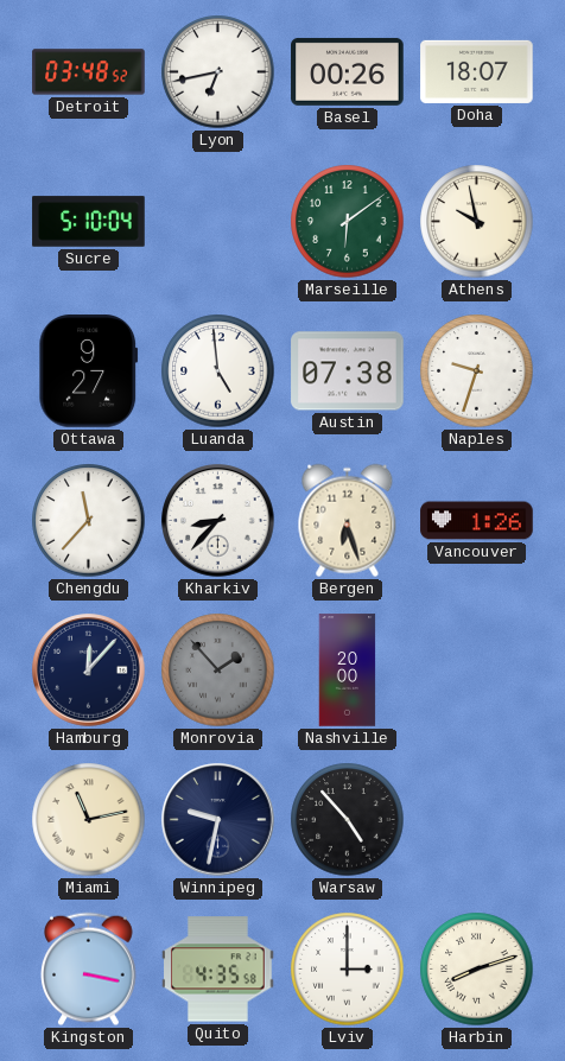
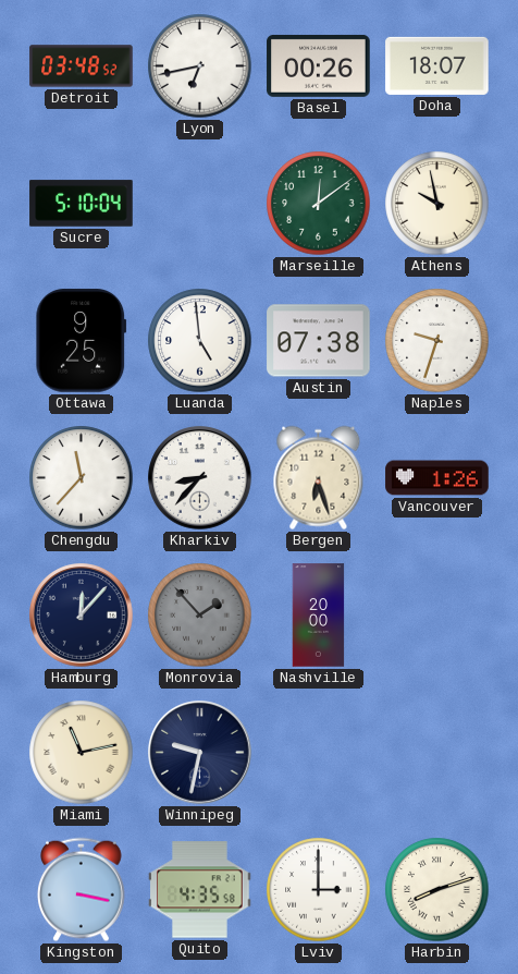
Marseille: 6:09 -> 12:09
Ottawa: 9:27 -> 9:25
Warsaw: 4:53 -> none
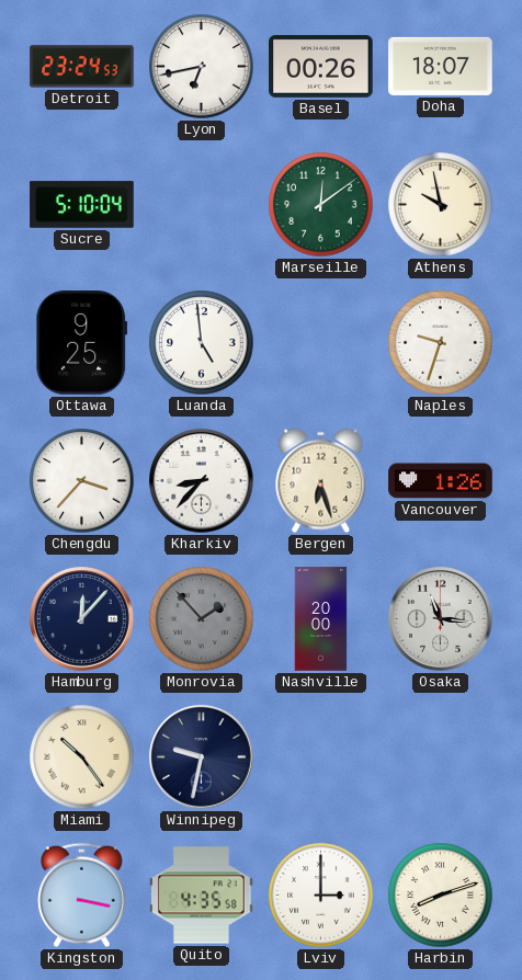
Detroit: 03:48 -> 23:24
Austin: 07:38 -> none
Chengdu: 11:37 -> 3:37
Osaka: none -> 11:16
Miami: 11:13 -> 10:24
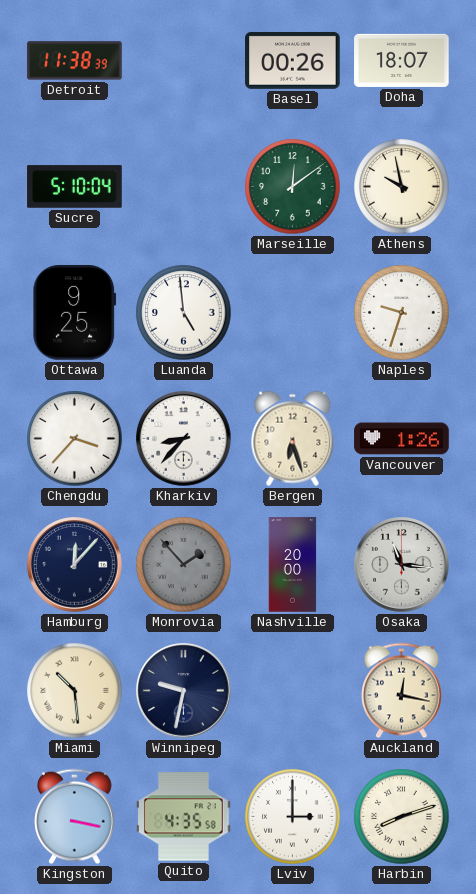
Detroit: 23:24 -> 11:38
Lyon: 6:43 -> none
Miami: 10:24 -> 10:29
Auckland: none -> 12:17
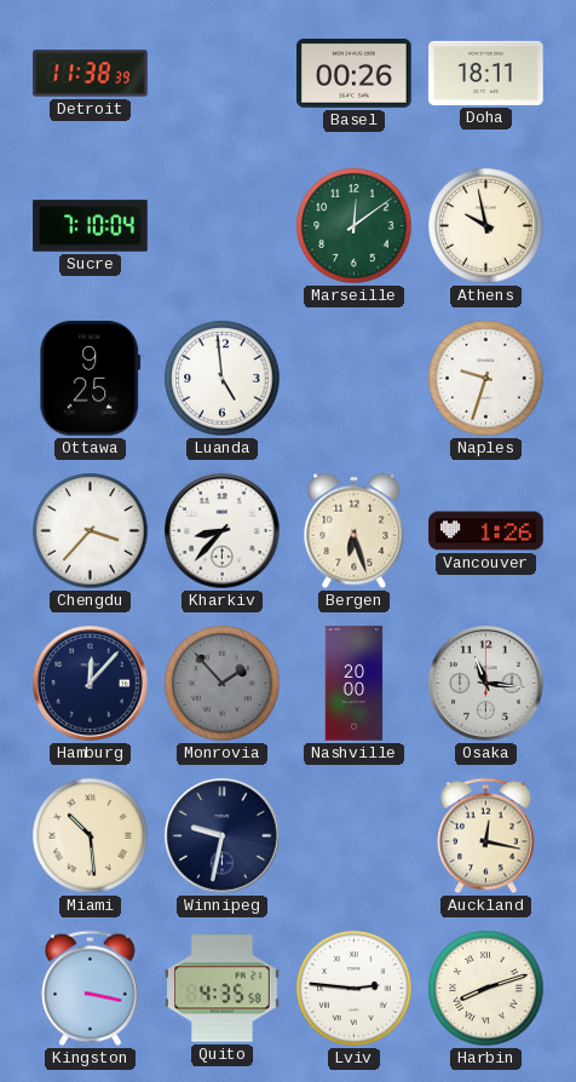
Doha: 18:07 -> 18:11
Sucre: 5:10 -> 7:10
Lviv: 3:00 -> 2:46
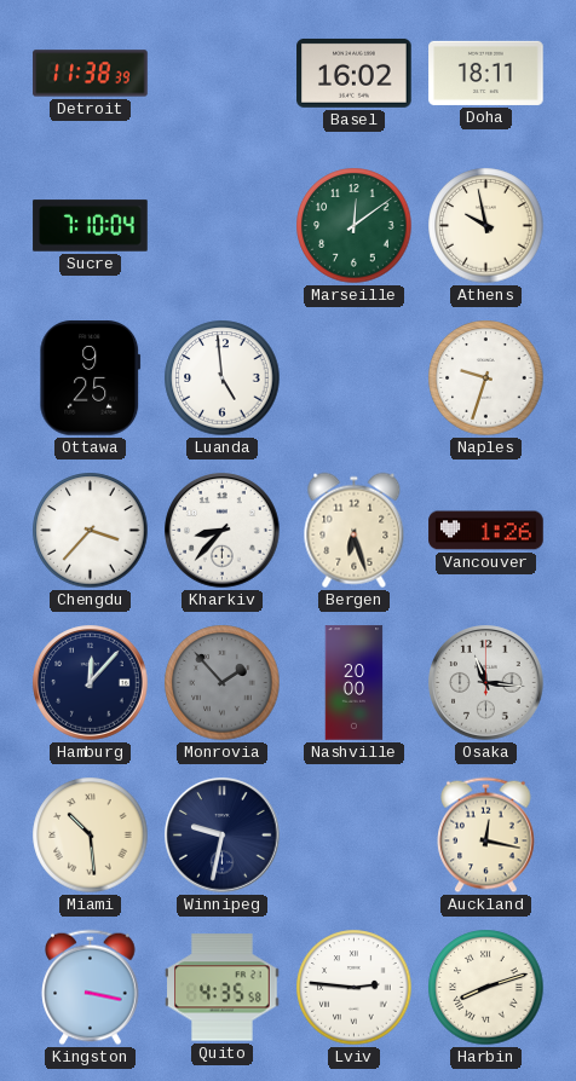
Basel: 00:26 -> 16:02
